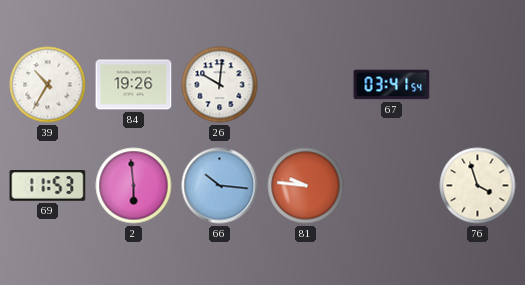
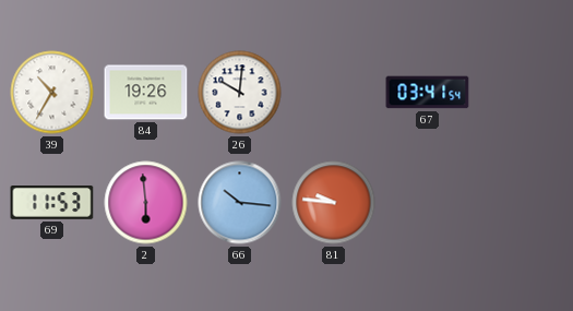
76: 3:57 -> none
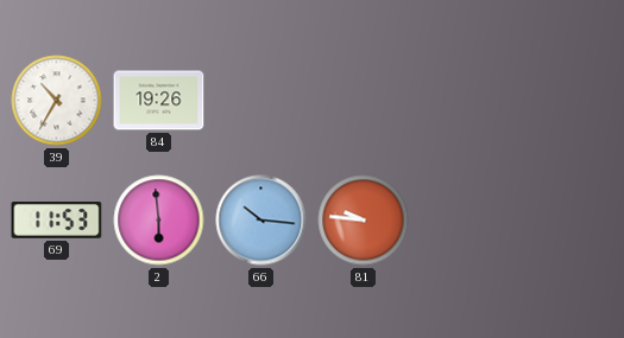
26: 10:01 -> none
67: 03:41 -> none
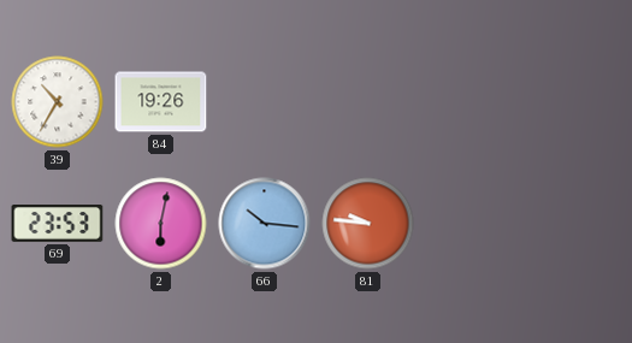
69: 11:53 -> 23:53
2: 5:59 -> 6:02
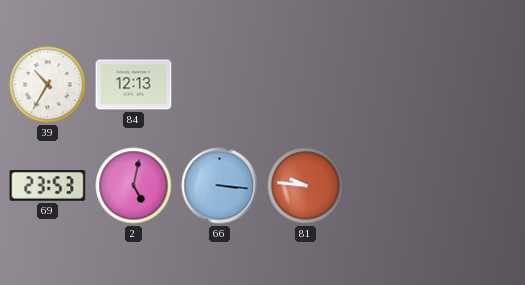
84: 19:26 -> 12:13
2: 6:02 -> 5:02
66: 10:16 -> 3:16
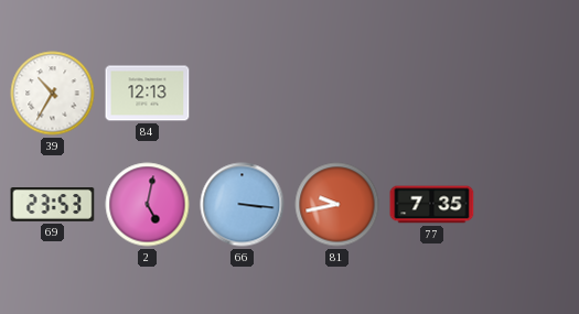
81: 9:46 -> 9:43
77: none -> 7:35
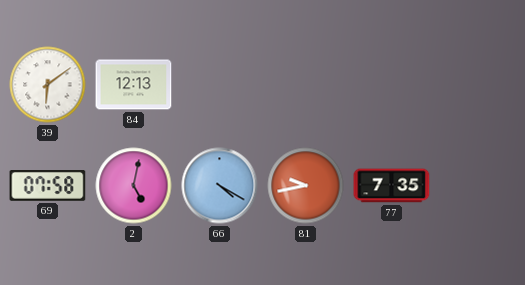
39: 10:35 -> 6:09
69: 23:53 -> 07:58
66: 3:16 -> 4:20
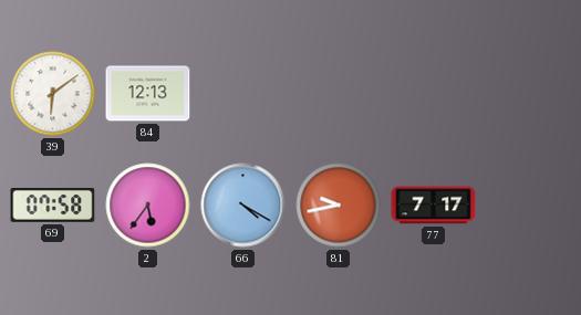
2: 5:02 -> 5:36
77: 7:35 -> 7:17
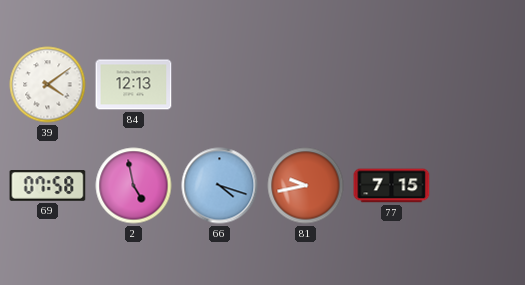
39: 6:09 -> 4:09
2: 5:36 -> 4:58
66: 4:20 -> 4:18
77: 7:17 -> 7:15
